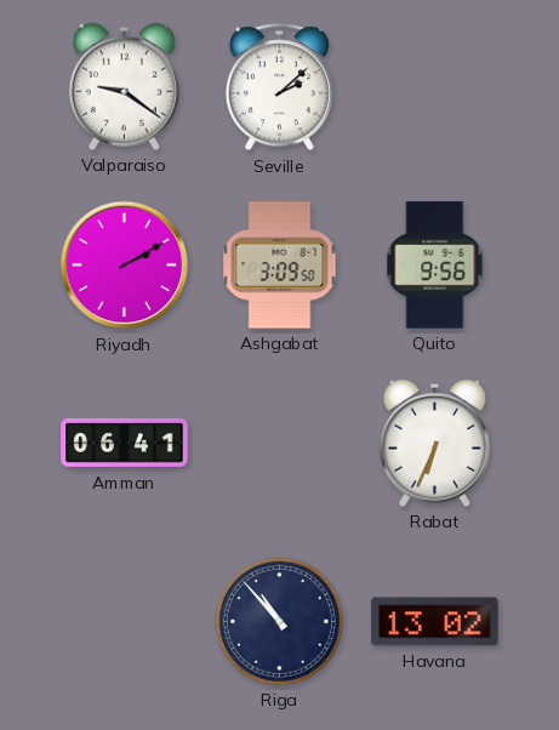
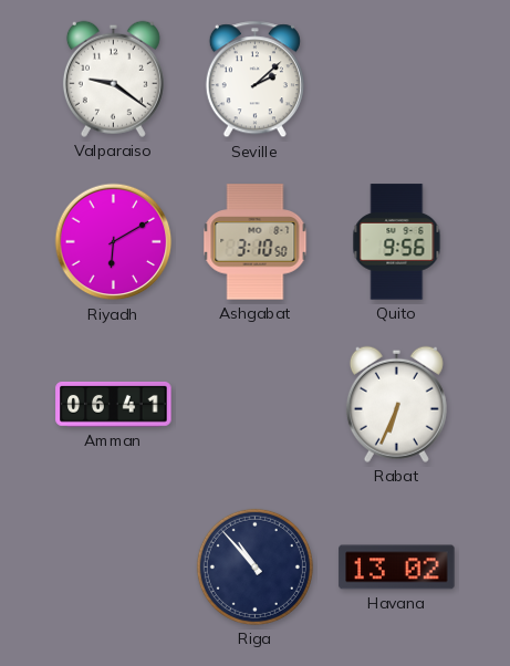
Riyadh: 2:10 -> 6:10
Ashgabat: 3:09 -> 3:10
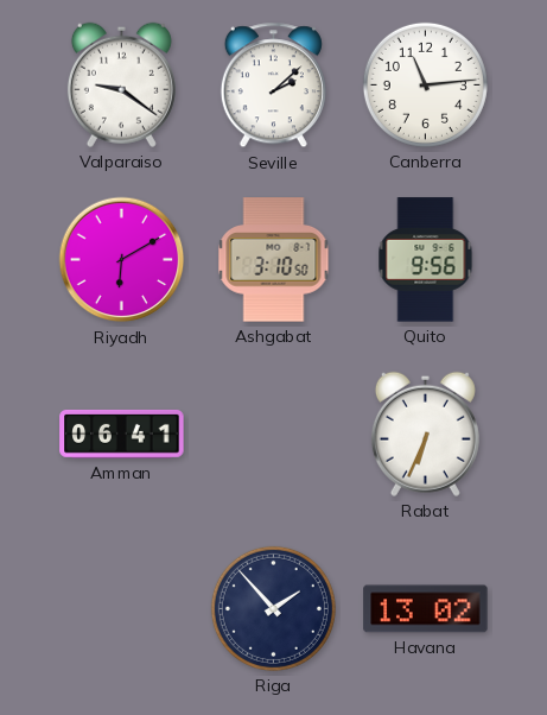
Canberra: none -> 11:14
Riga: 10:53 -> 1:53
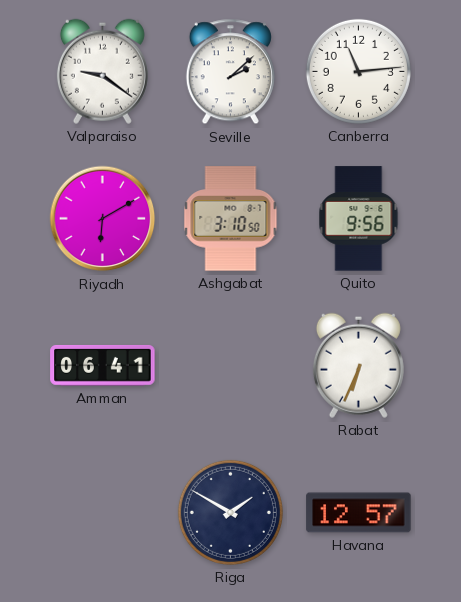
Riga: 1:53 -> 1:50
Havana: 13:02 -> 12:57
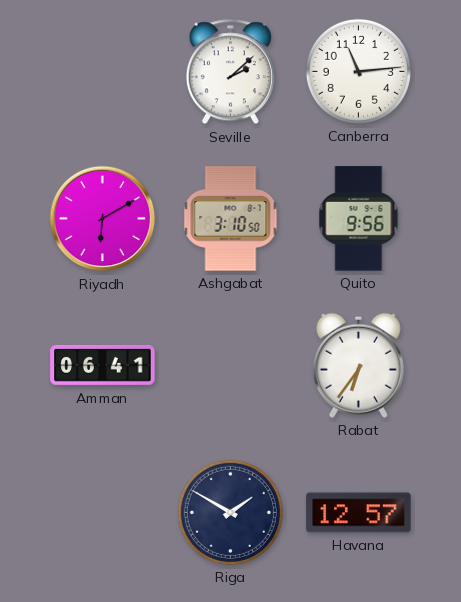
Valparaiso: 9:21 -> none
Rabat: 6:34 -> 6:36
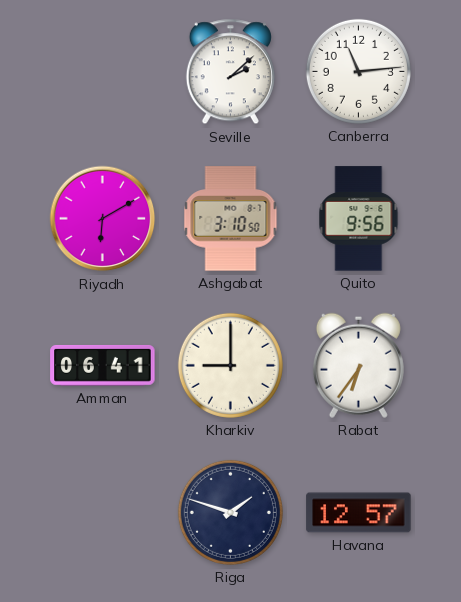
Kharkiv: none -> 9:00
Riga: 1:50 -> 1:48
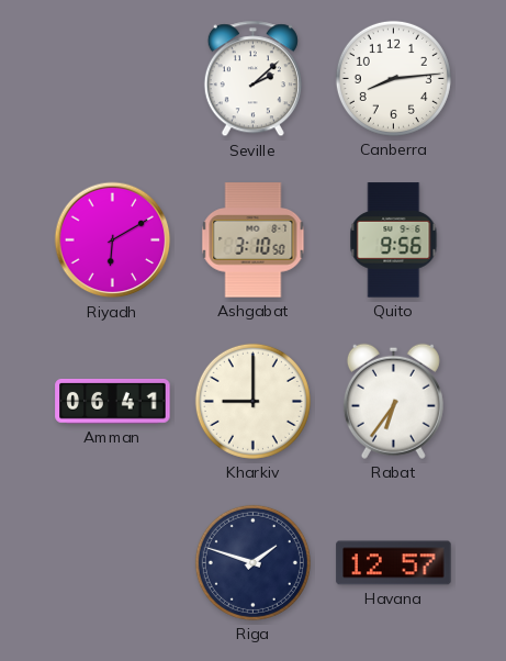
Canberra: 11:14 -> 8:14
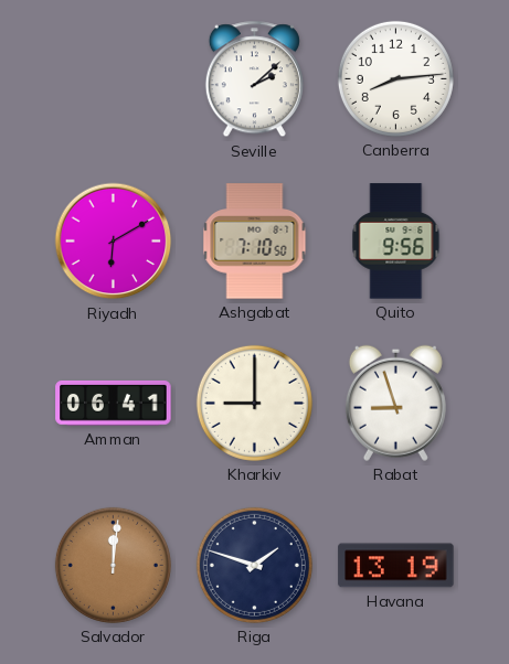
Ashgabat: 3:10 -> 7:10
Rabat: 6:36 -> 8:57
Salvador: none -> 12:01
Havana: 12:57 -> 13:19
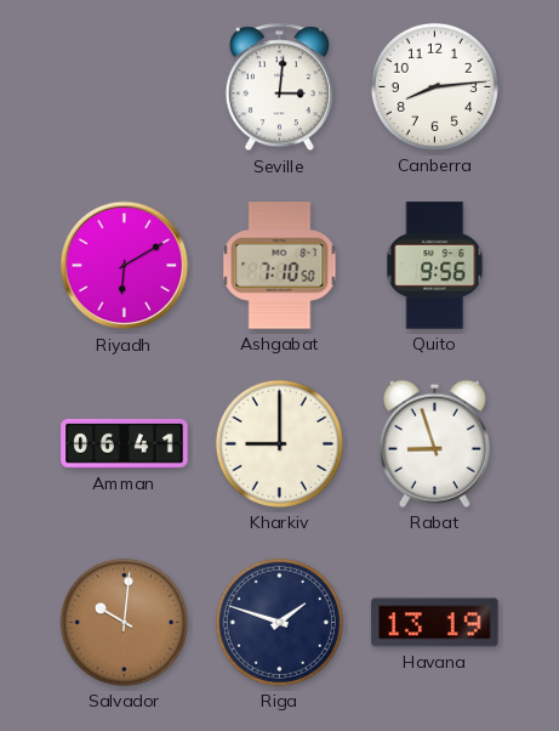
Seville: 2:08 -> 3:01
Salvador: 12:01 -> 10:01
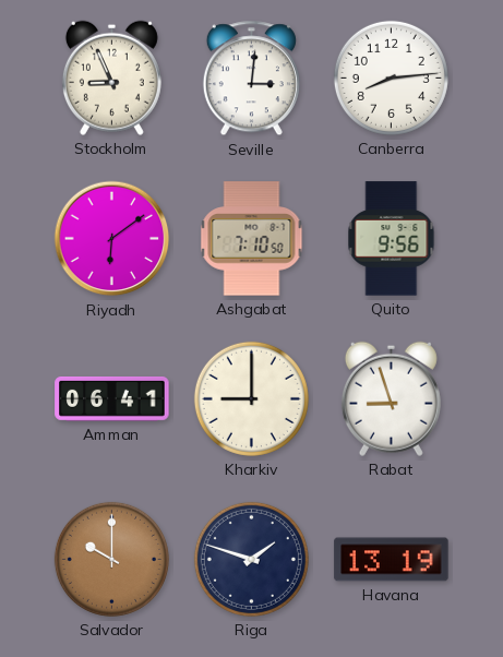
Stockholm: none -> 8:56
Riyadh: 6:10 -> 6:09
Salvador: 10:01 -> 10:00
